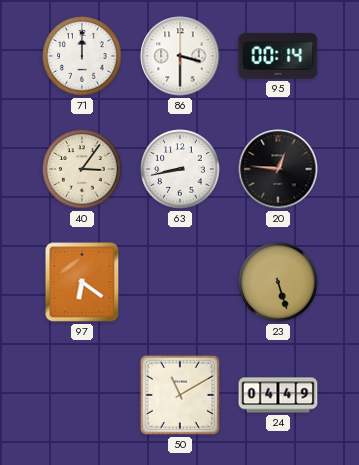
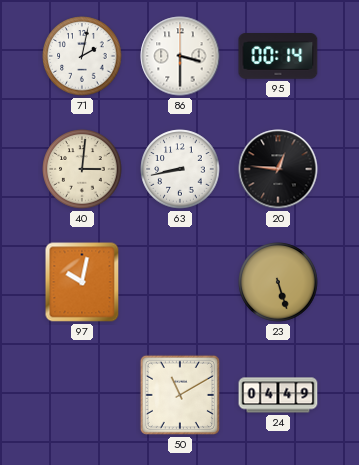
71: 12:00 -> 2:02
40: 3:06 -> 3:01
97: 6:21 -> 10:02
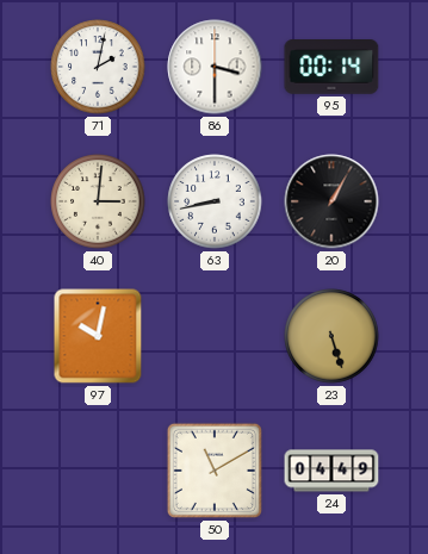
20: 12:46 -> 1:05
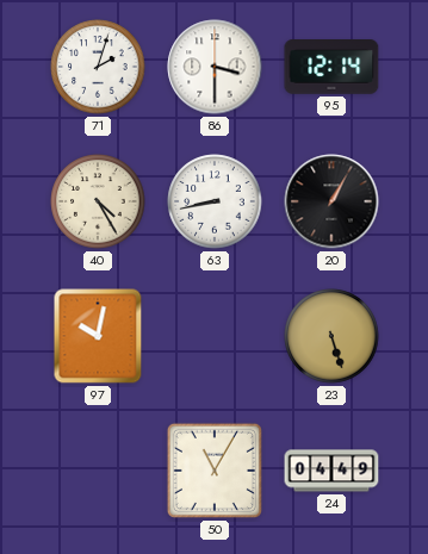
71: 2:02 -> 2:03
95: 00:14 -> 12:14
40: 3:01 -> 4:25
50: 11:10 -> 11:05
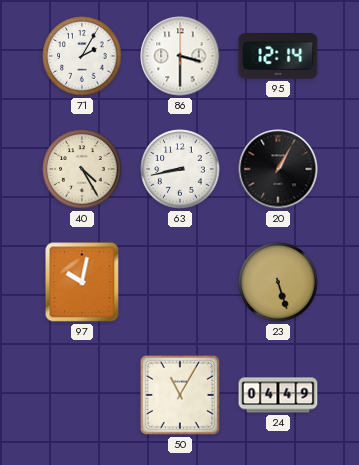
71: 2:03 -> 2:05
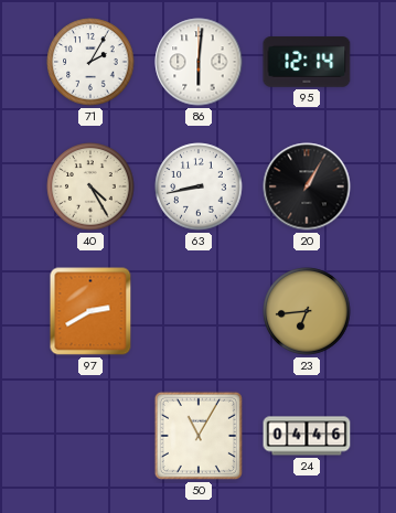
86: 3:30 -> 6:01
97: 10:02 -> 2:40
23: 5:27 -> 6:44
24: 04:49 -> 04:46
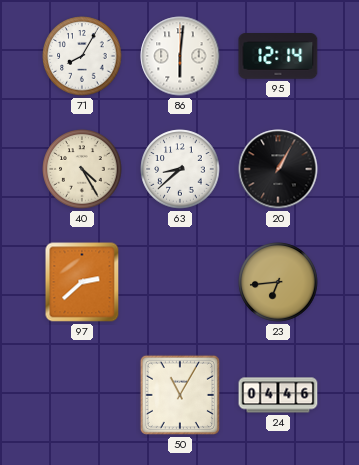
71: 2:05 -> 8:05
63: 8:43 -> 8:38
97: 2:40 -> 2:38
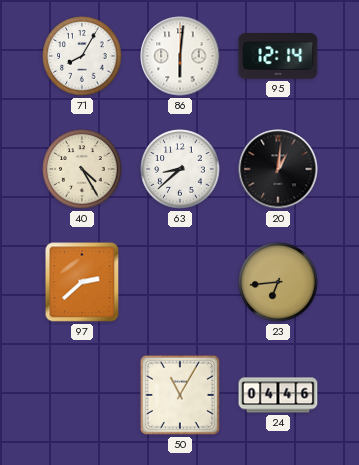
20: 1:05 -> 1:01
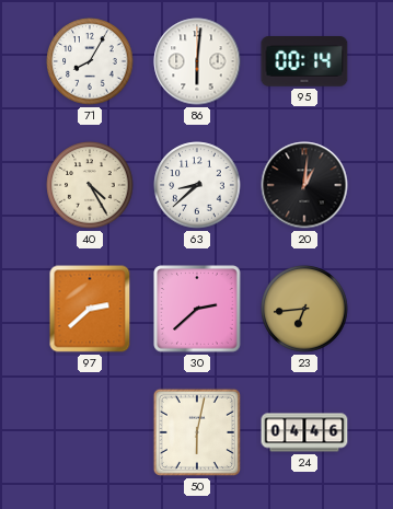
95: 12:14 -> 00:14
30: none -> 2:38
50: 11:05 -> 6:02
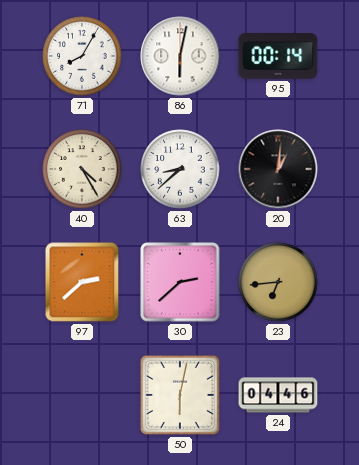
86: 6:01 -> 6:02
